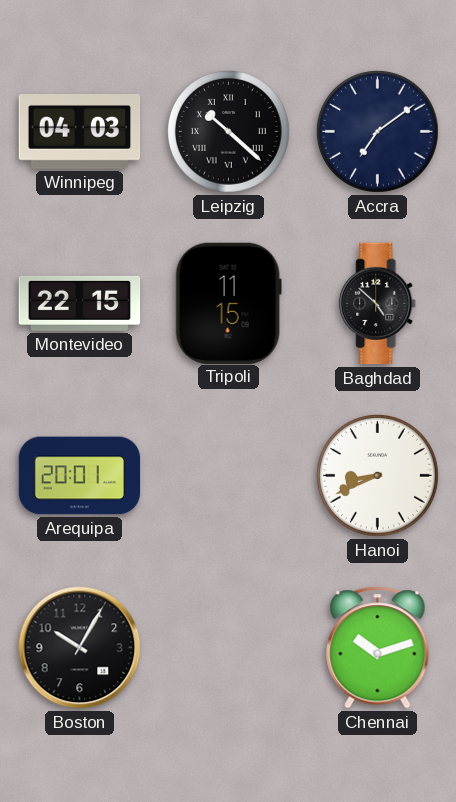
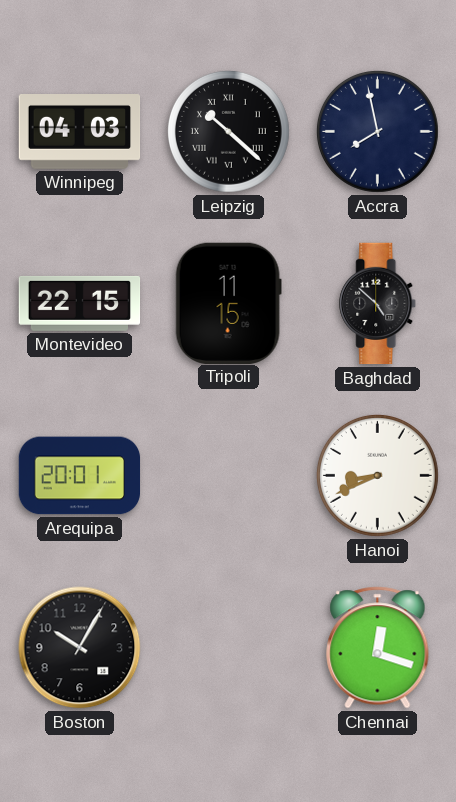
Accra: 7:09 -> 7:58
Chennai: 10:12 -> 12:18
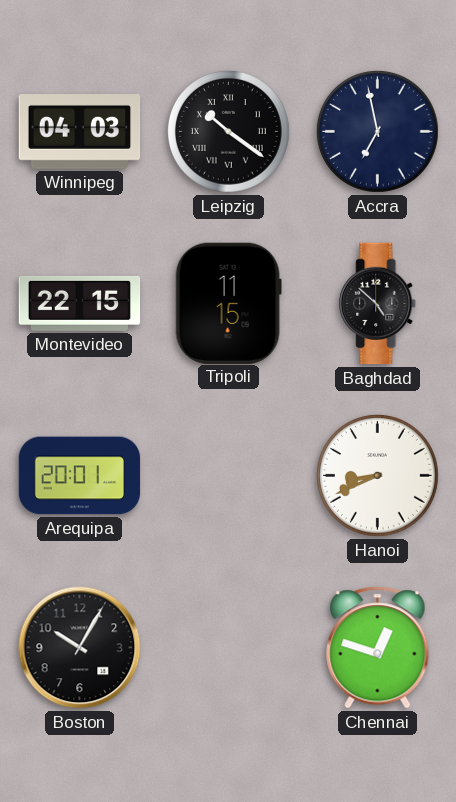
Leipzig: 10:22 -> 10:21
Accra: 7:58 -> 6:58
Chennai: 12:18 -> 12:48
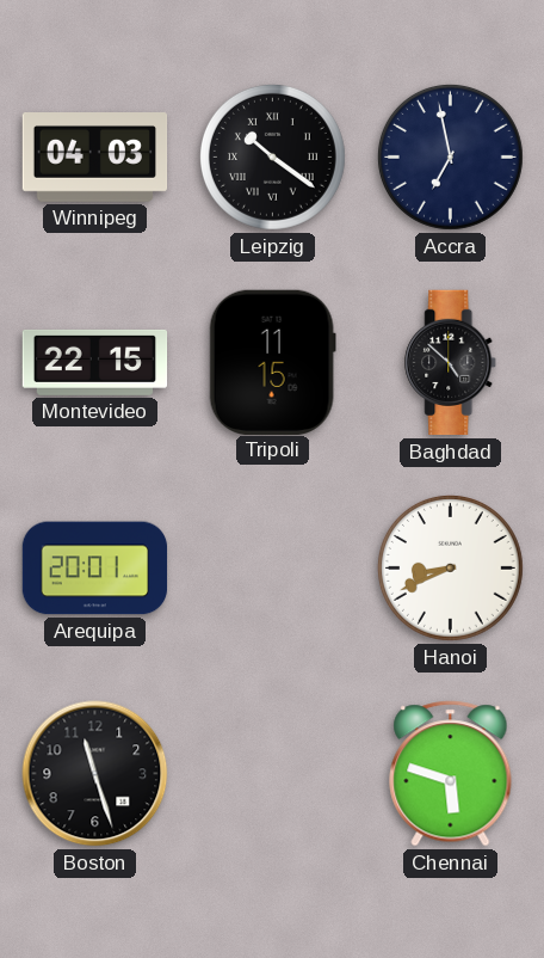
Boston: 10:05 -> 11:27
Chennai: 12:48 -> 5:48
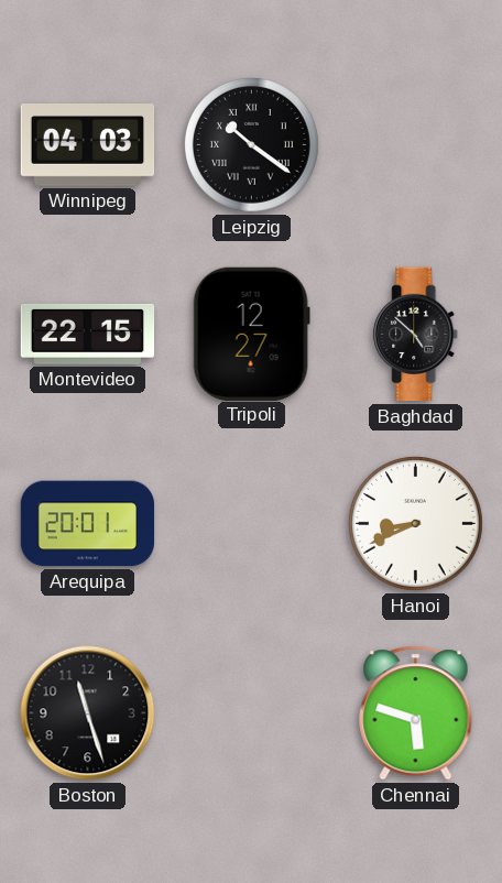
Accra: 6:58 -> none
Tripoli: 11:15 -> 12:27
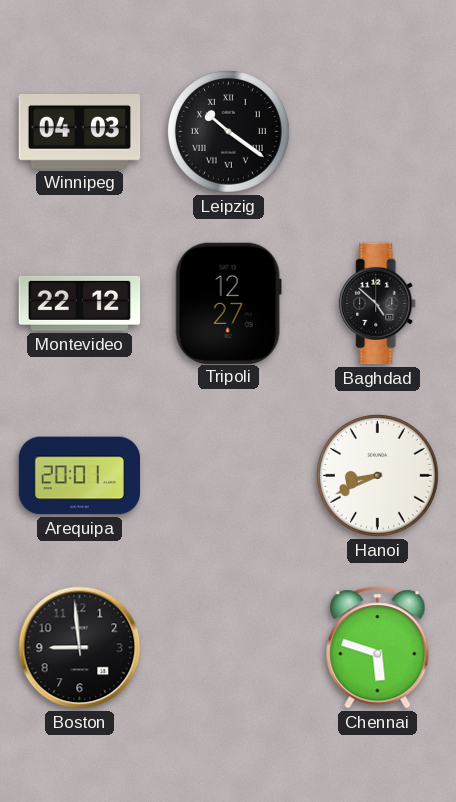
Montevideo: 22:15 -> 22:12
Boston: 11:27 -> 8:59
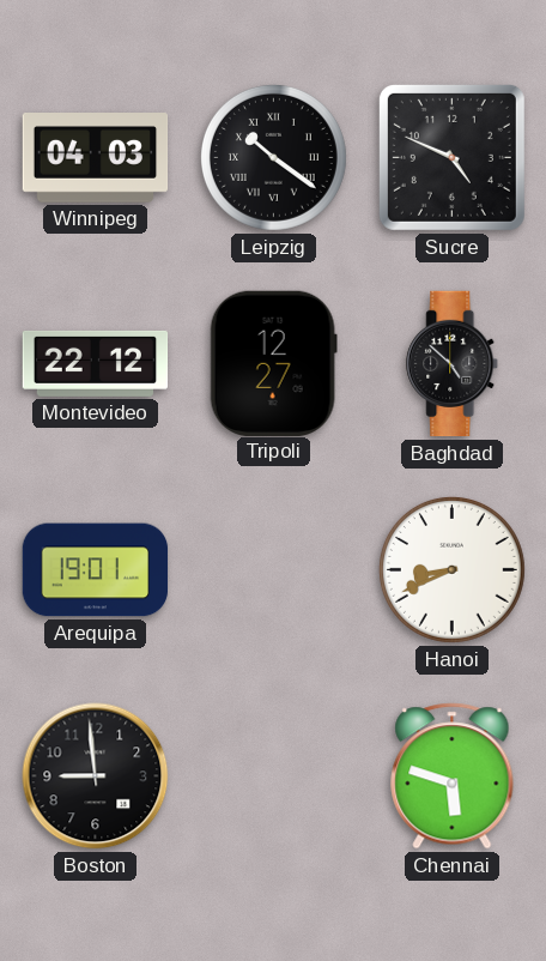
Sucre: none -> 4:49
Arequipa: 20:01 -> 19:01
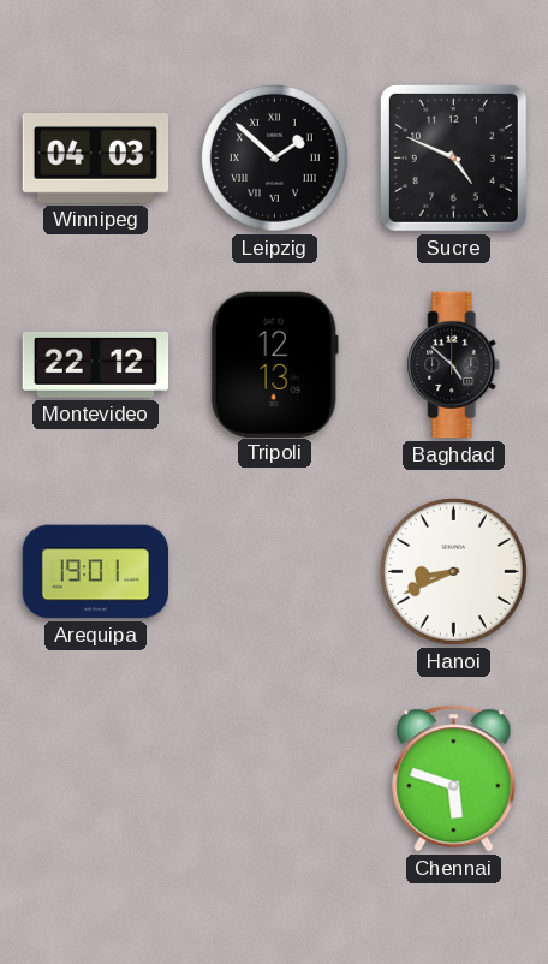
Leipzig: 10:21 -> 1:52
Tripoli: 12:27 -> 12:13
Boston: 8:59 -> none
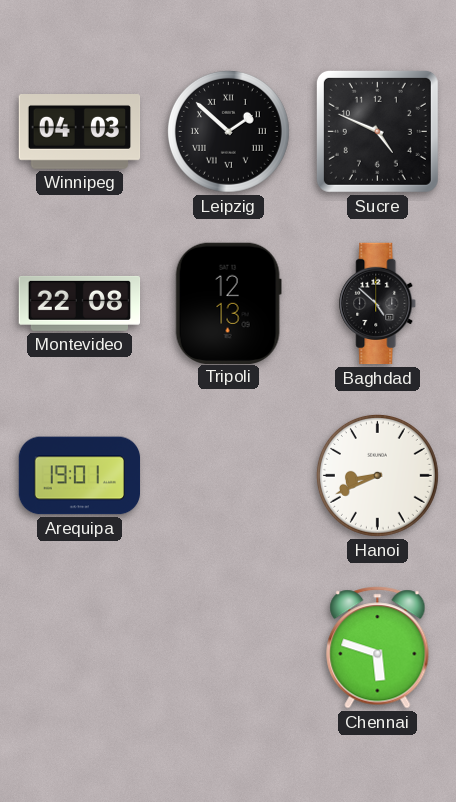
Montevideo: 22:12 -> 22:08
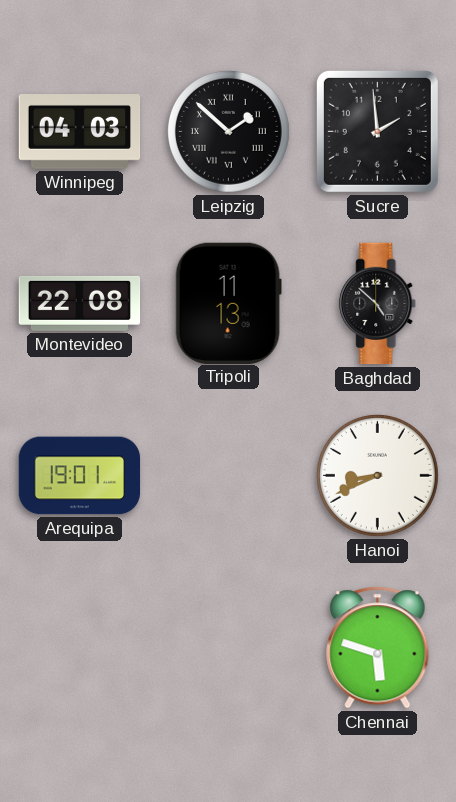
Sucre: 4:49 -> 1:59
Tripoli: 12:13 -> 11:13
